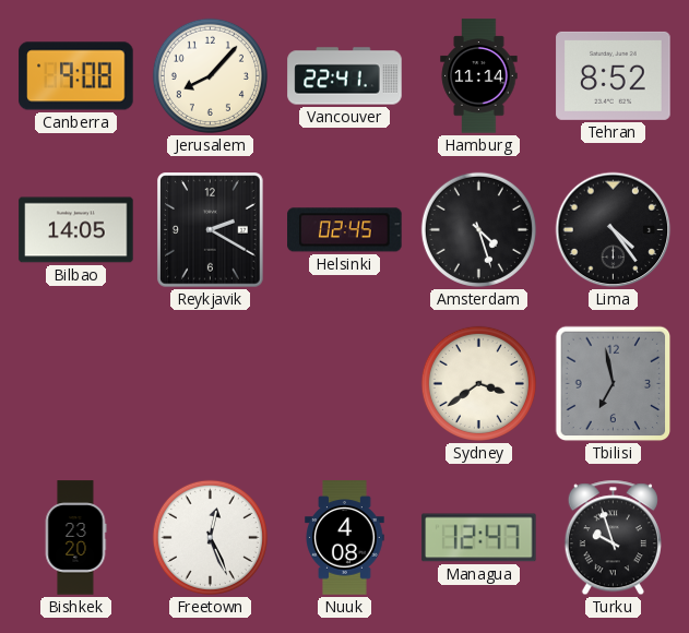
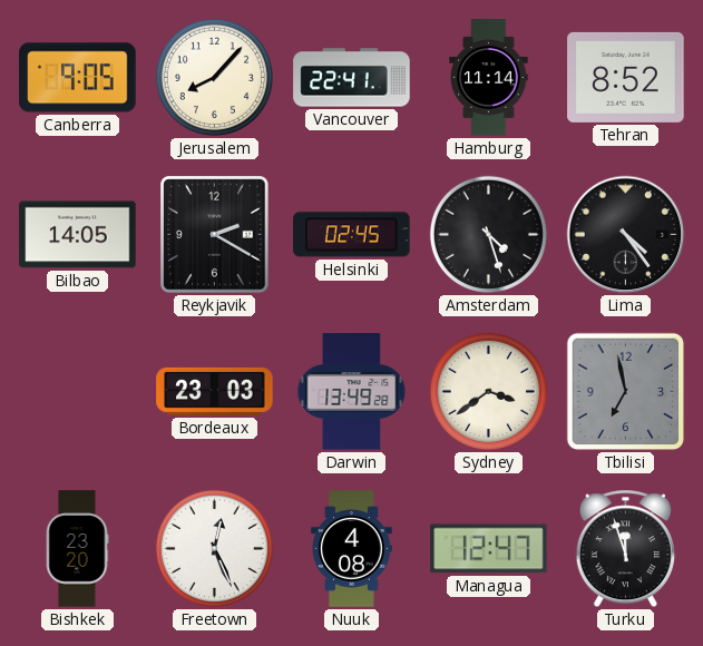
Canberra: 9:08 -> 9:05
Bordeaux: none -> 23:03
Darwin: none -> 13:49
Turku: 9:57 -> 11:57
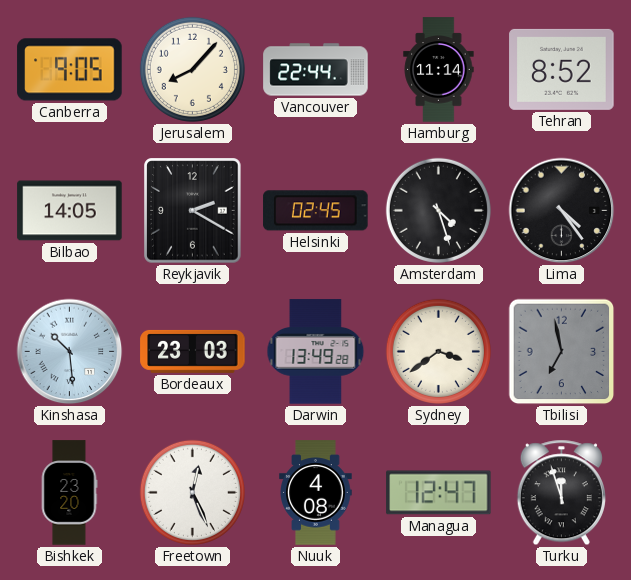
Vancouver: 22:41 -> 22:44
Kinshasa: none -> 10:29
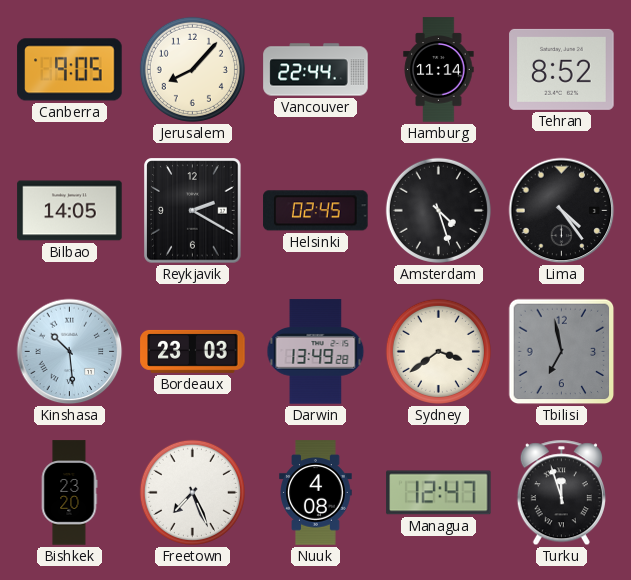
Freetown: 12:26 -> 7:26
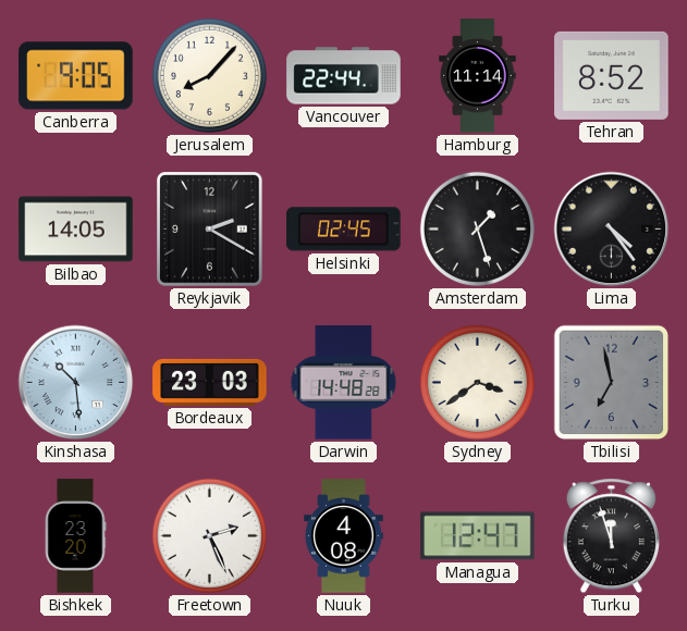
Amsterdam: 4:27 -> 1:27
Darwin: 13:49 -> 14:48
Freetown: 7:26 -> 2:26
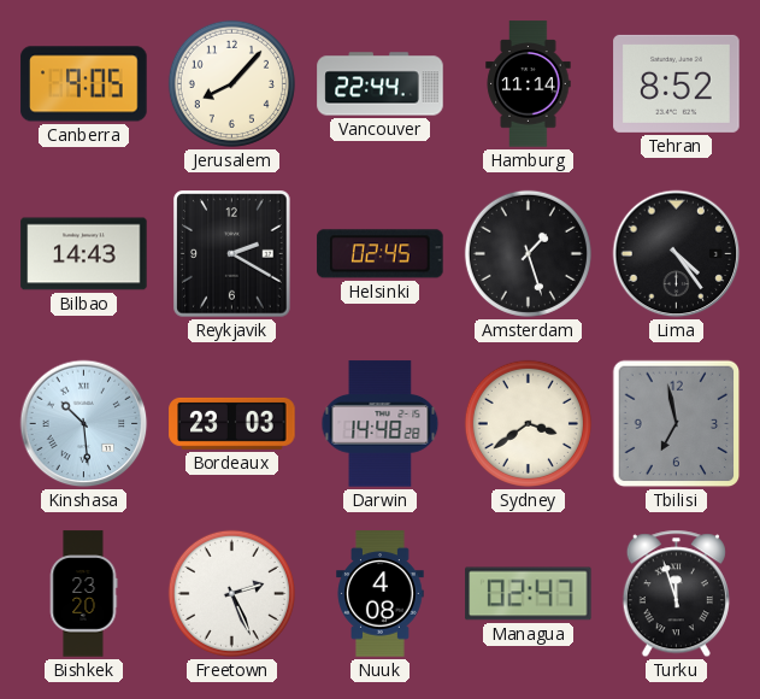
Bilbao: 14:05 -> 14:43
Managua: 12:47 -> 02:47
